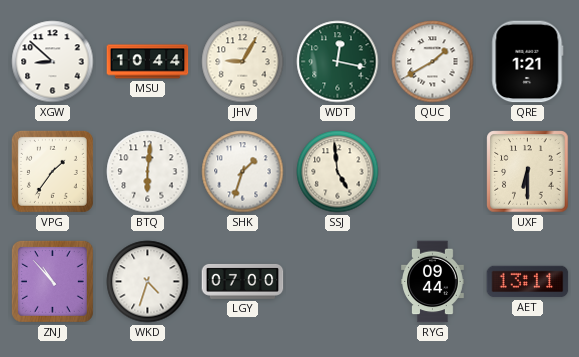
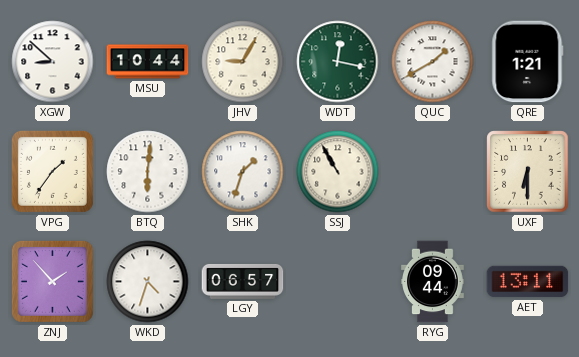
SSJ: 4:59 -> 10:55
ZNJ: 10:53 -> 1:53
LGY: 07:00 -> 06:57
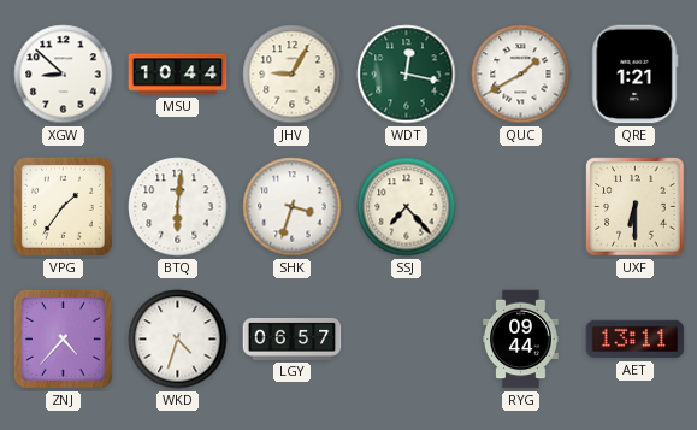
SHK: 1:33 -> 3:33
SSJ: 10:55 -> 7:23
ZNJ: 1:53 -> 4:37
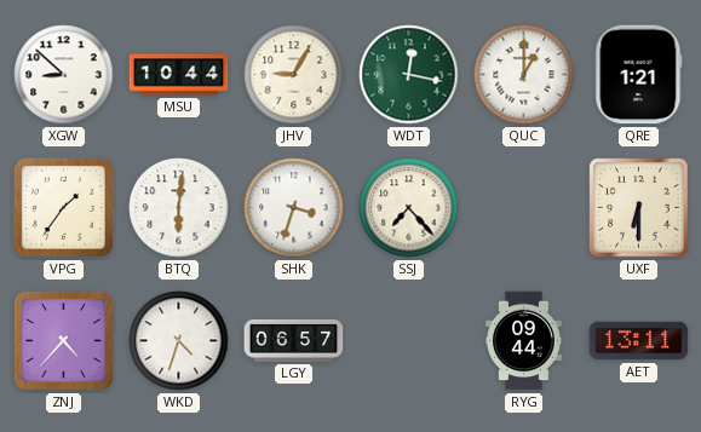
QUC: 1:40 -> 1:00
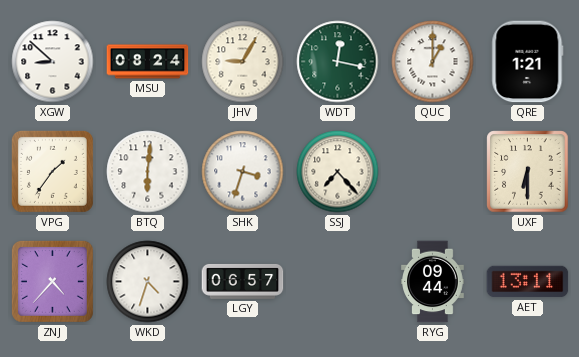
MSU: 10:44 -> 08:24
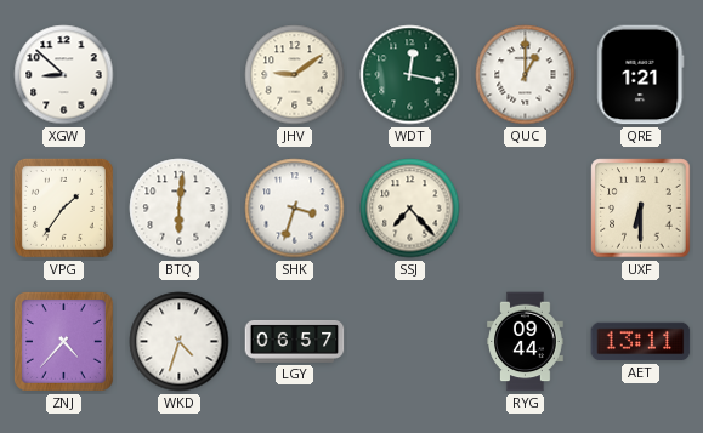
MSU: 08:24 -> none
JHV: 9:05 -> 9:09
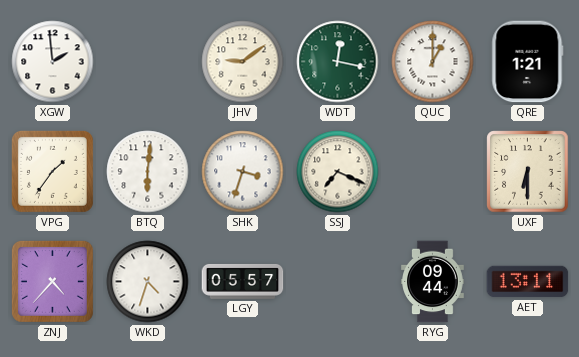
XGW: 8:52 -> 1:59
SSJ: 7:23 -> 7:19
LGY: 06:57 -> 05:57
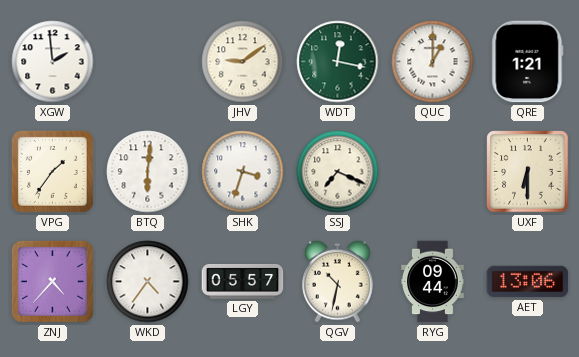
WKD: 4:33 -> 4:36
QGV: none -> 10:32
AET: 13:11 -> 13:06
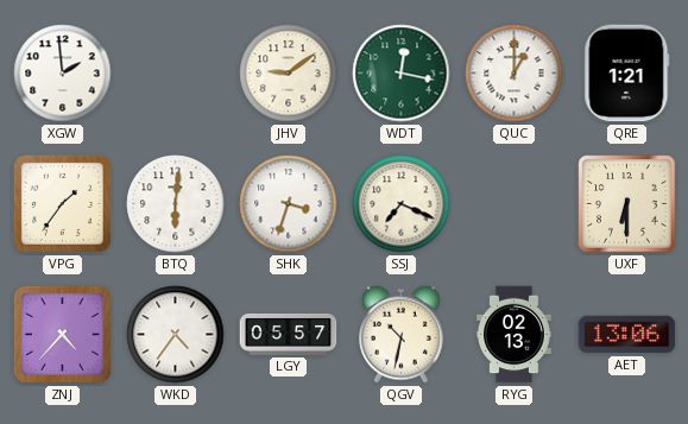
RYG: 09:44 -> 02:13
